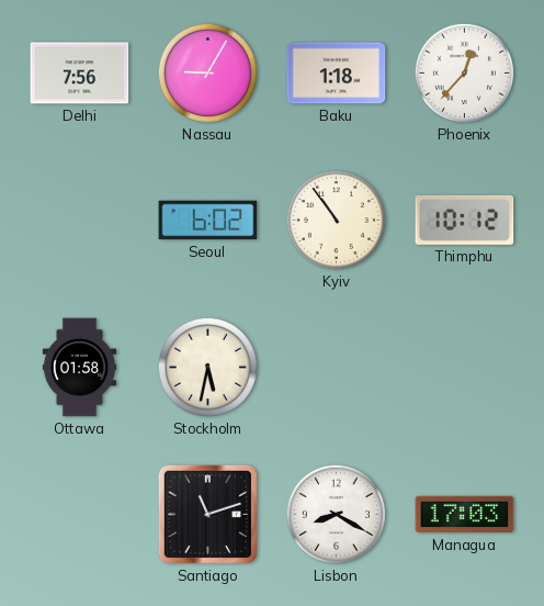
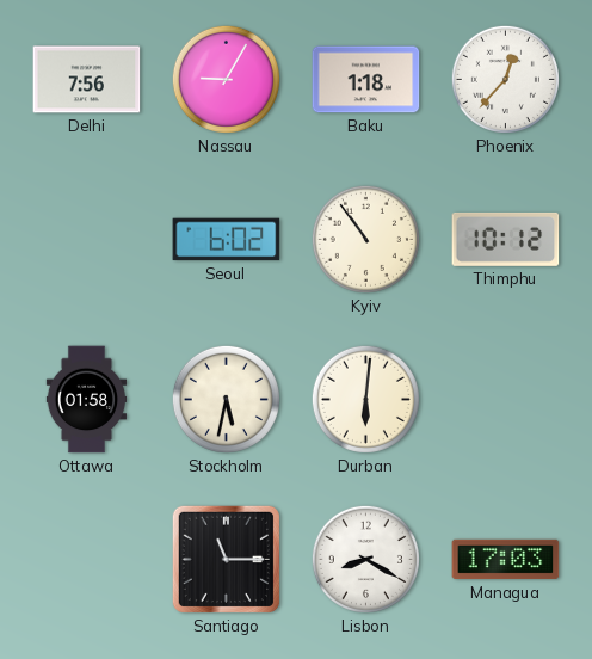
Durban: none -> 6:01
Santiago: 11:12 -> 11:15
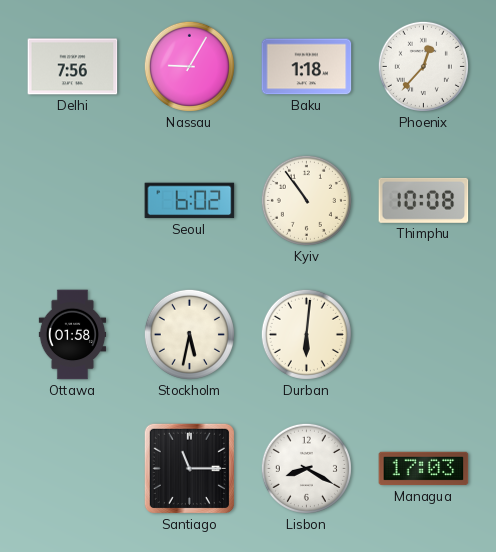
Thimphu: 10:12 -> 10:08
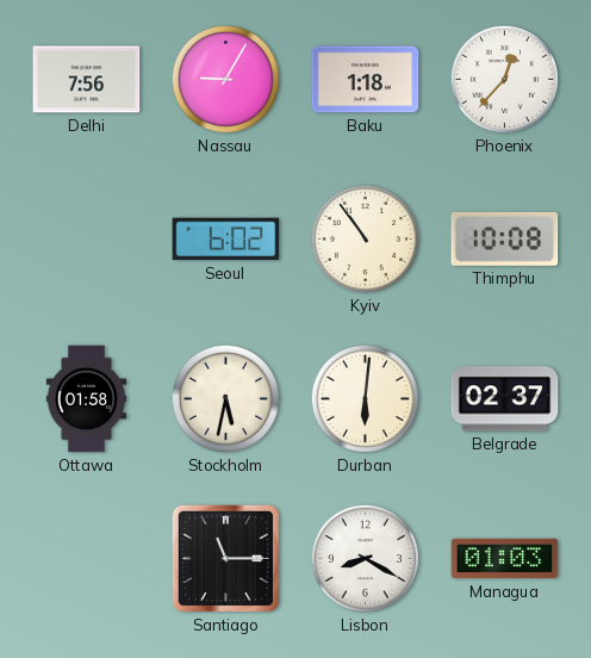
Belgrade: none -> 02:37
Managua: 17:03 -> 01:03
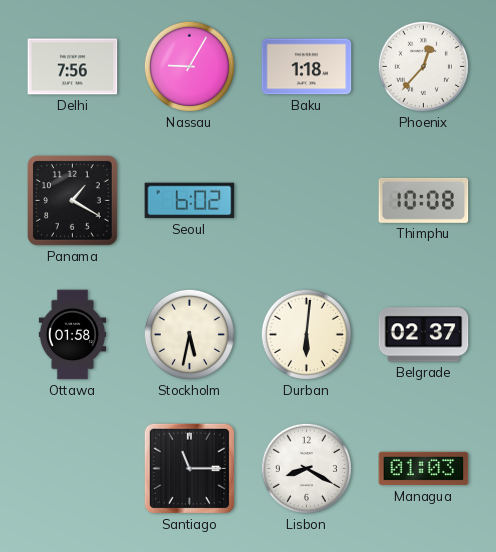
Panama: none -> 1:20
Kyiv: 10:54 -> none
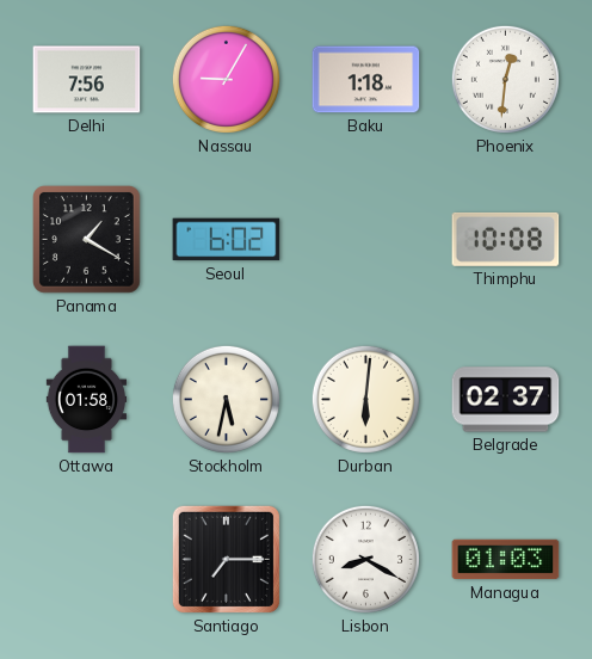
Phoenix: 12:37 -> 12:31
Santiago: 11:15 -> 7:15
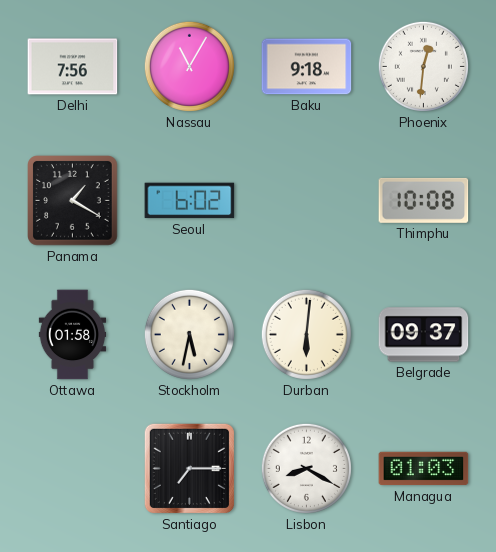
Nassau: 9:05 -> 11:05
Baku: 1:18 -> 9:18
Belgrade: 02:37 -> 09:37
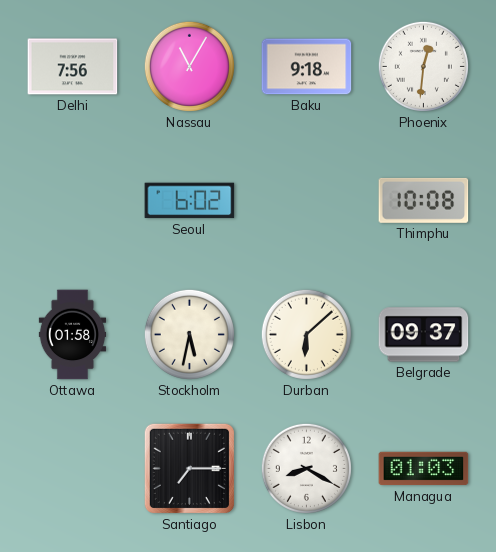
Panama: 1:20 -> none
Durban: 6:01 -> 6:08
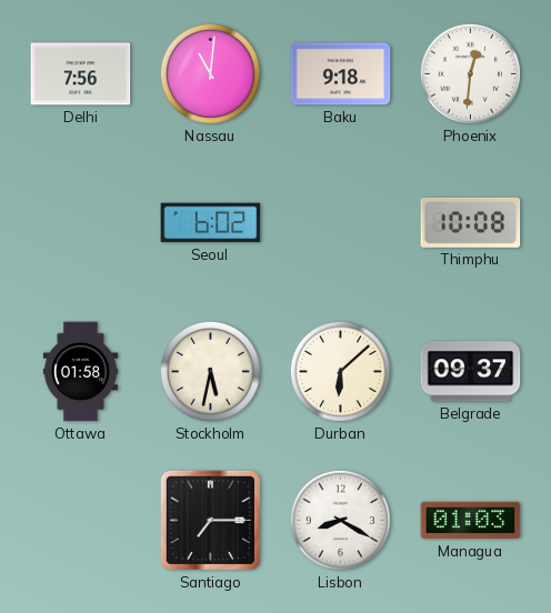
Nassau: 11:05 -> 11:01
